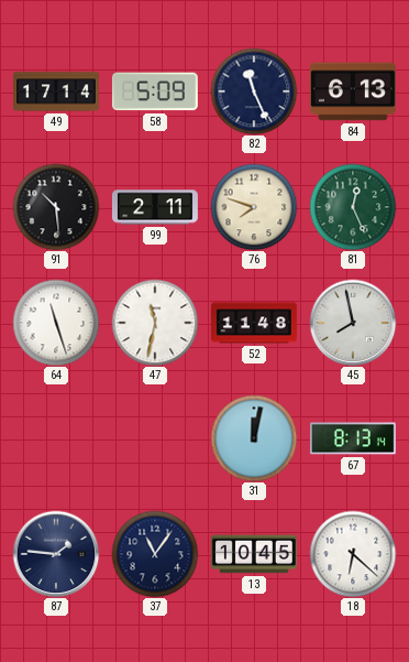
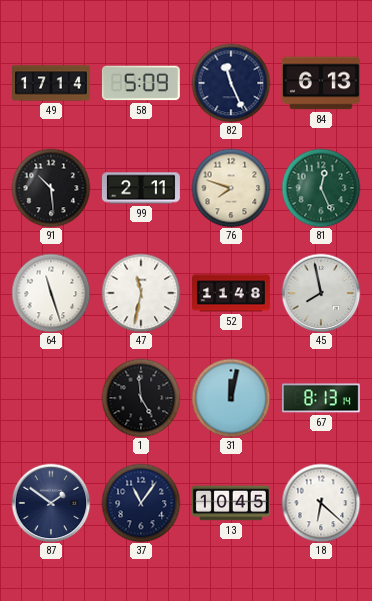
1: none -> 4:59
87: 1:46 -> 1:51
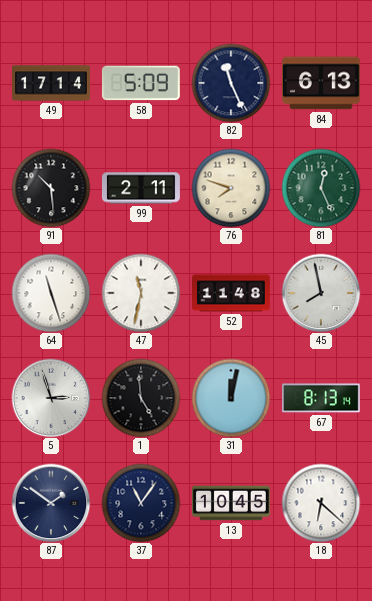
5: none -> 2:57
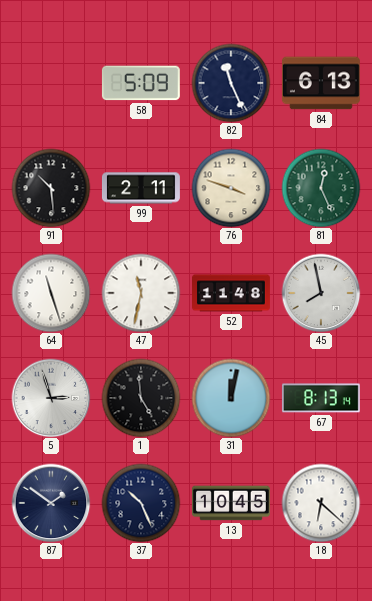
49: 17:14 -> none
76: 7:48 -> 3:48
37: 11:06 -> 10:26
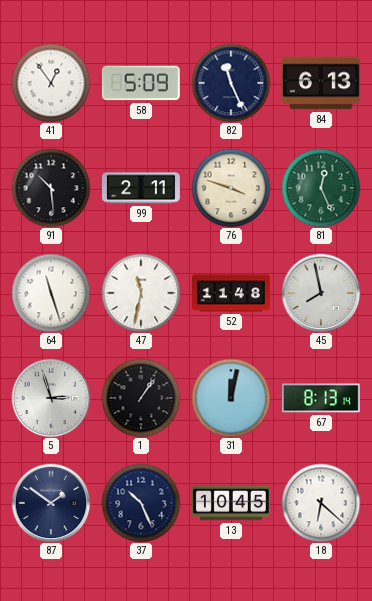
41: none -> 12:54
1: 4:59 -> 1:06
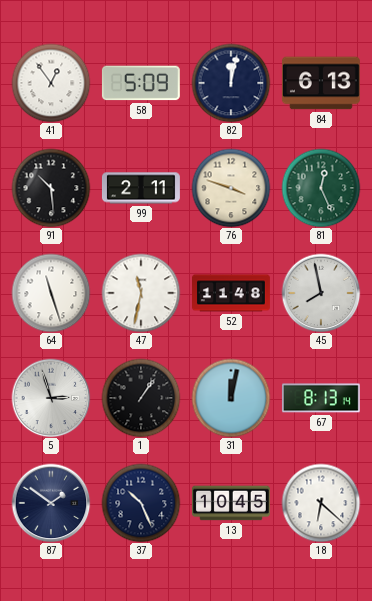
82: 11:26 -> 12:02
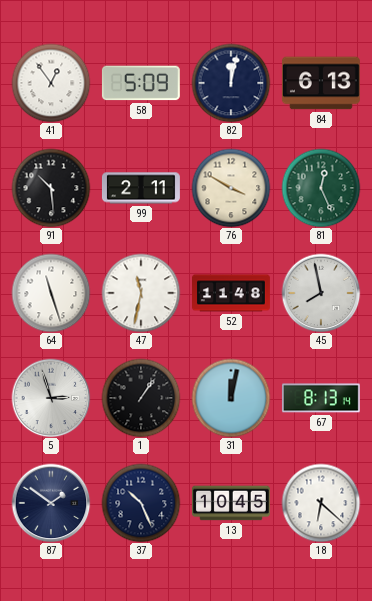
76: 3:48 -> 3:50
